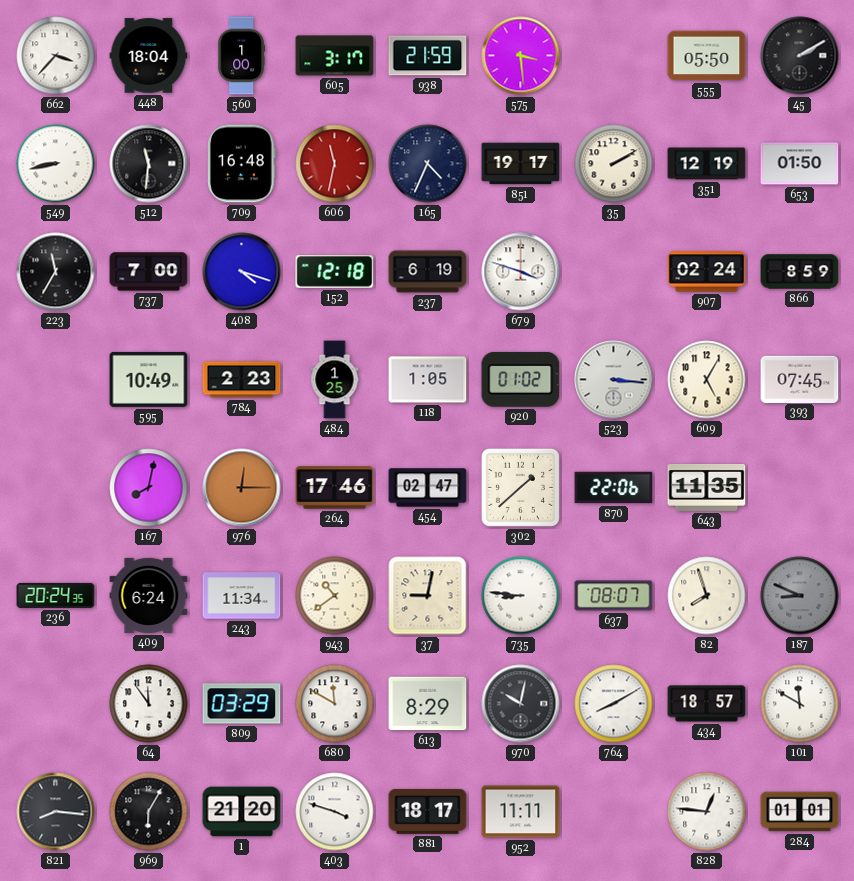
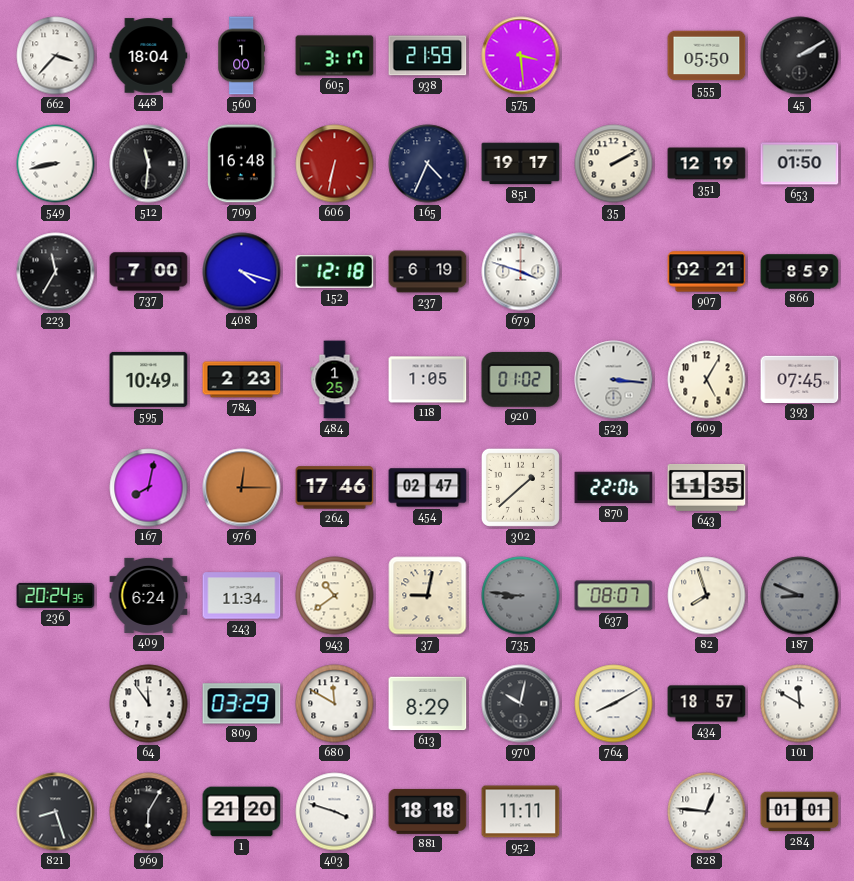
606: 11:32 -> 6:32
907: 02:24 -> 02:21
735 dial: white -> grey
821: 8:16 -> 8:27
881: 18:17 -> 18:18
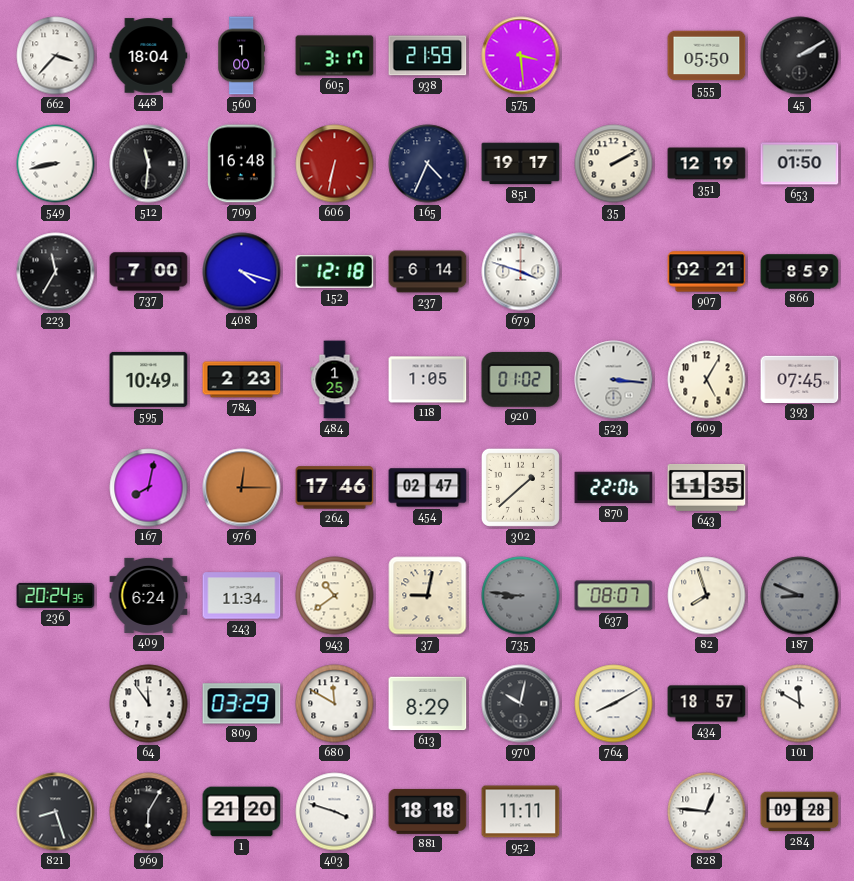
237: 6:19 -> 6:14
284: 01:01 -> 09:28
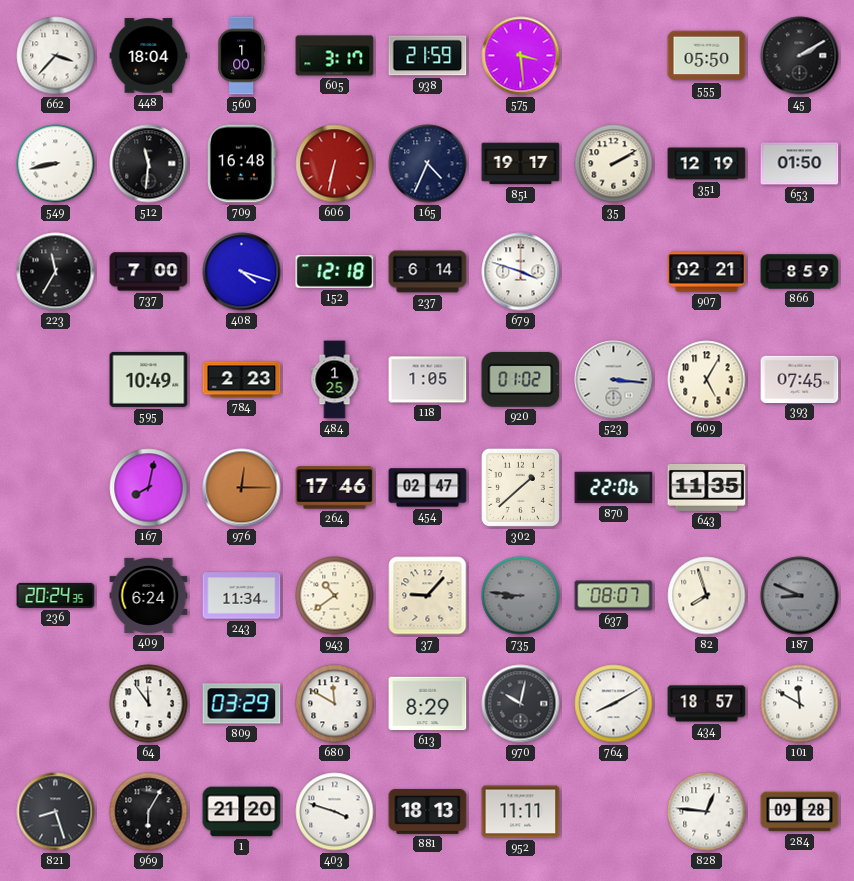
37: 9:02 -> 9:07
881: 18:18 -> 18:13
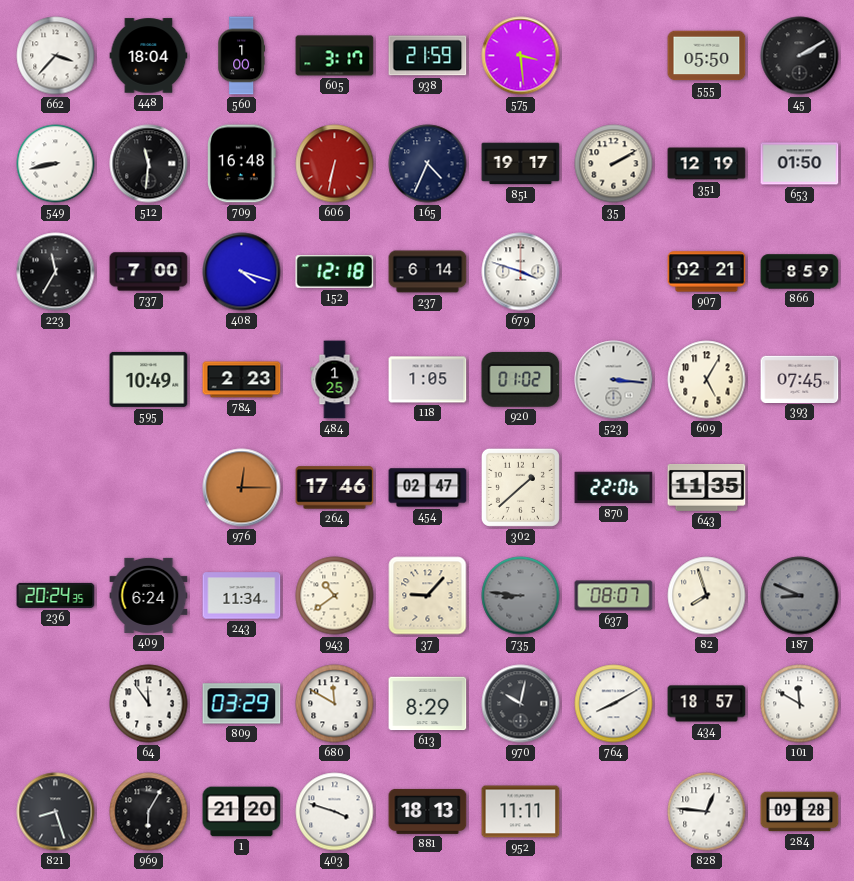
167: 8:02 -> none
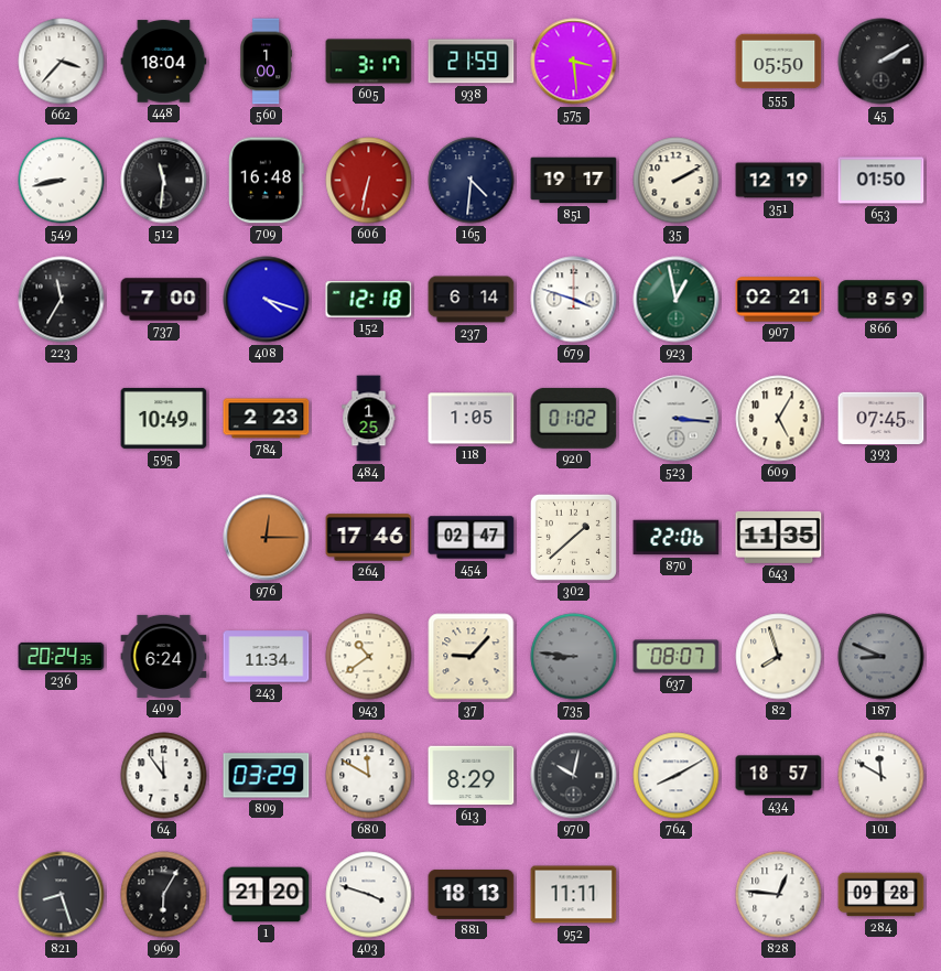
165: 4:34 -> 4:31
923: none -> 12:58
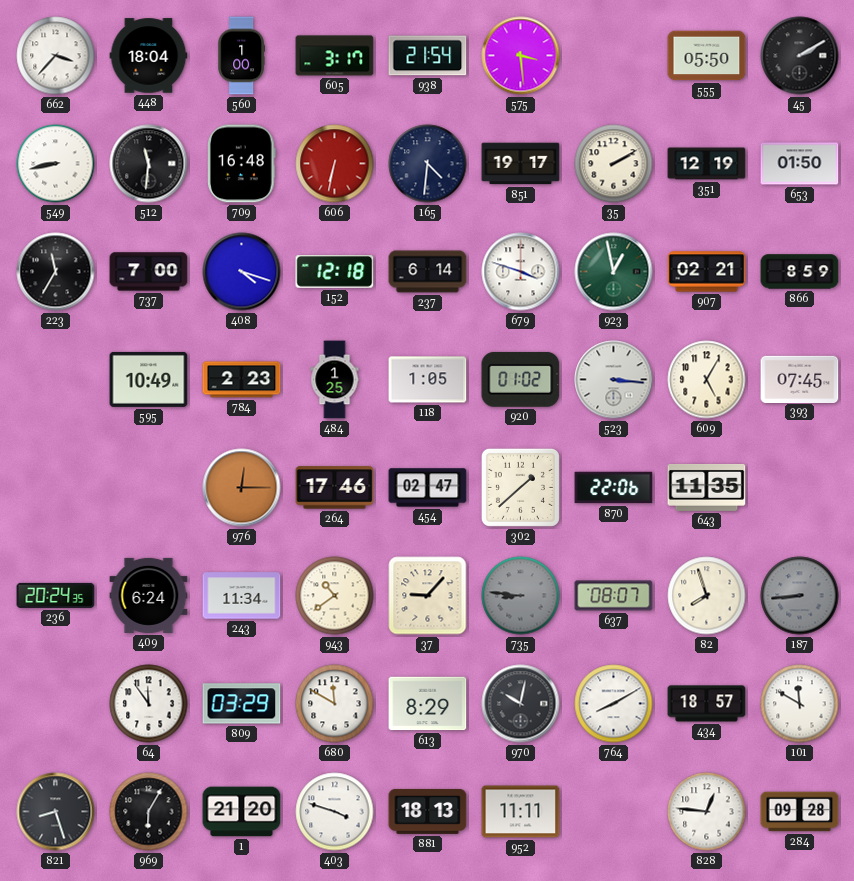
938: 21:59 -> 21:54
187: 8:49 -> 8:44
